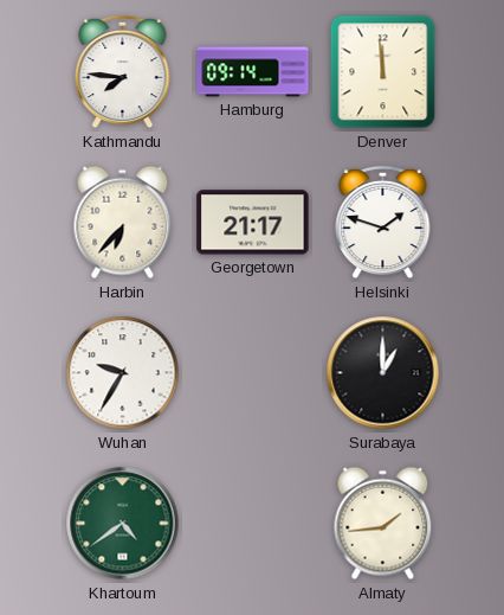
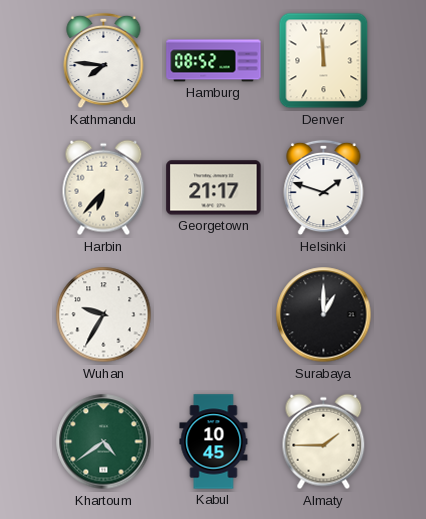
Hamburg: 09:14 -> 08:52
Kabul: none -> 10:45
Almaty: 1:44 -> 1:45
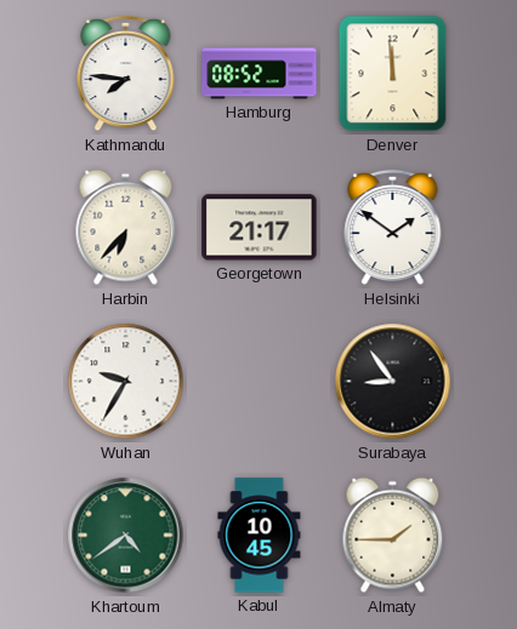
Helsinki: 1:48 -> 1:51
Surabaya: 1:00 -> 8:54
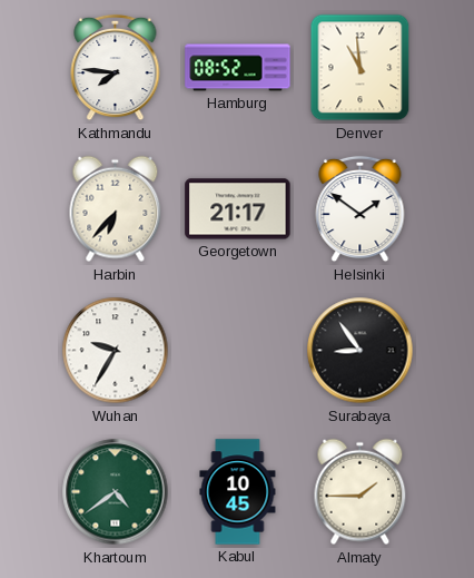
Denver: 11:59 -> 10:59
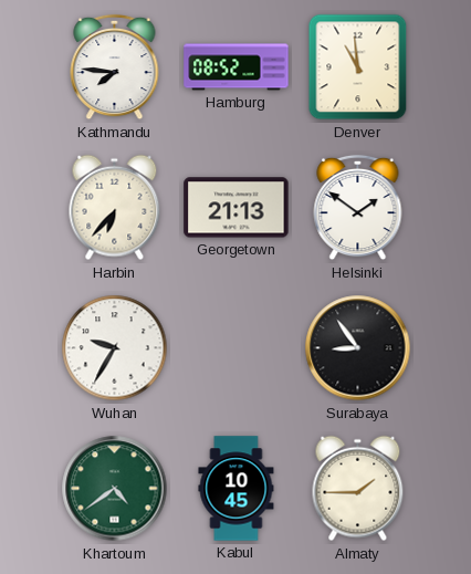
Georgetown: 21:17 -> 21:13
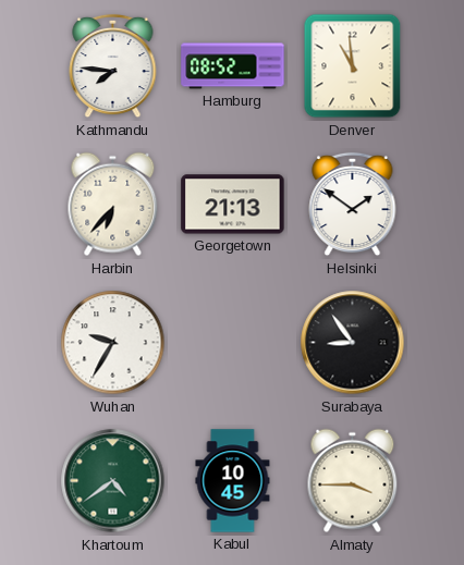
Almaty: 1:45 -> 3:45
